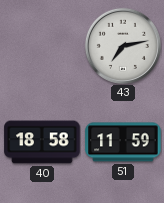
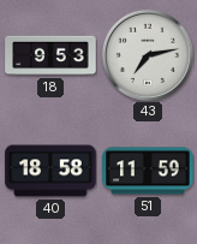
18: none -> 9:53
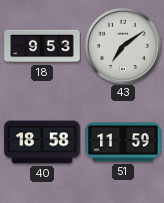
43: 7:13 -> 7:09
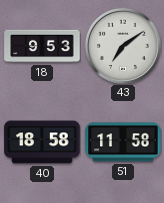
51: 11:59 -> 11:58
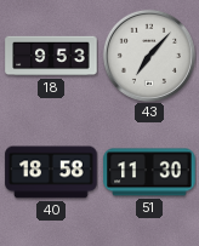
43: 7:09 -> 7:07
51: 11:58 -> 11:30
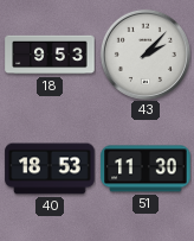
43: 7:07 -> 2:07
40: 18:58 -> 18:53
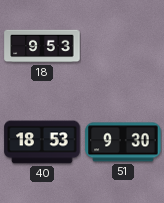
43: 2:07 -> none
51: 11:30 -> 9:30
